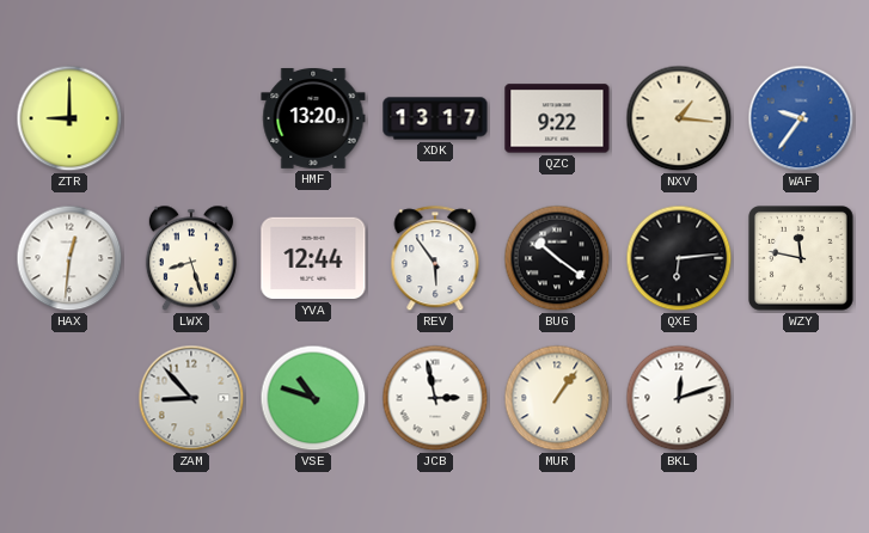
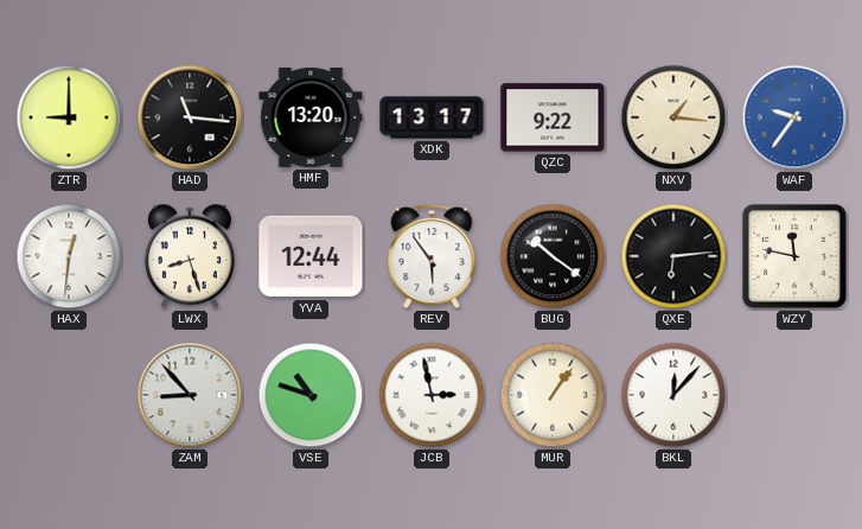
HAD: none -> 11:16
BKL: 12:12 -> 12:07
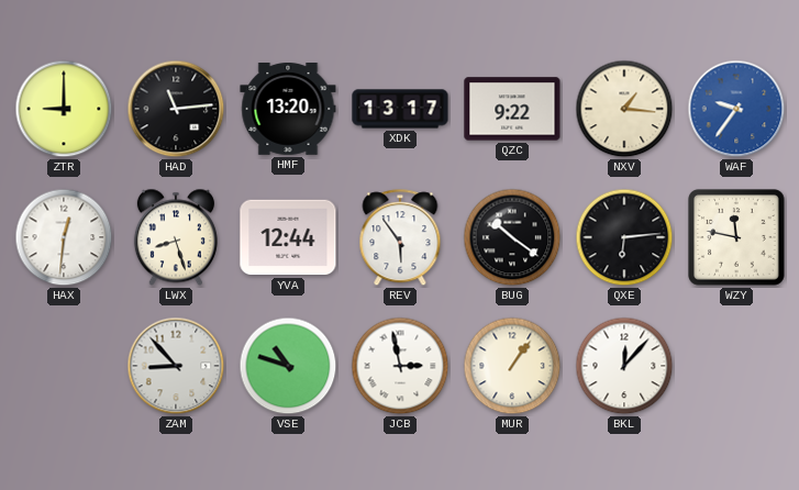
HAD: 11:16 -> 11:14
